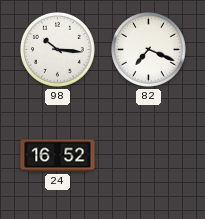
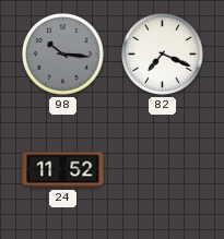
98 dial: white -> grey
24: 16:52 -> 11:52
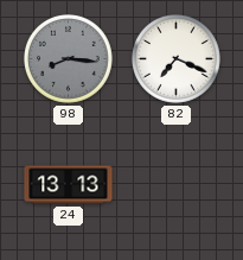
98: 10:16 -> 8:16
24: 11:52 -> 13:13
